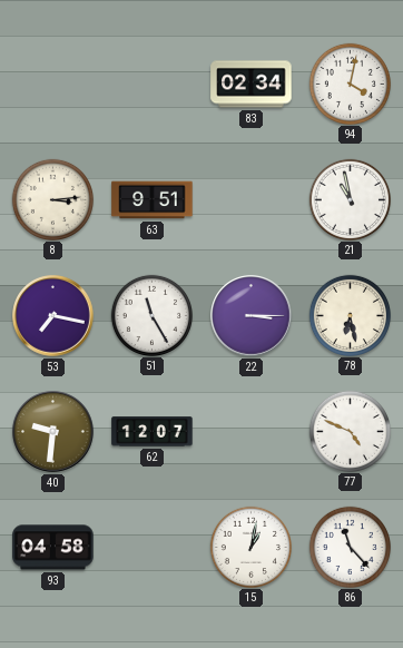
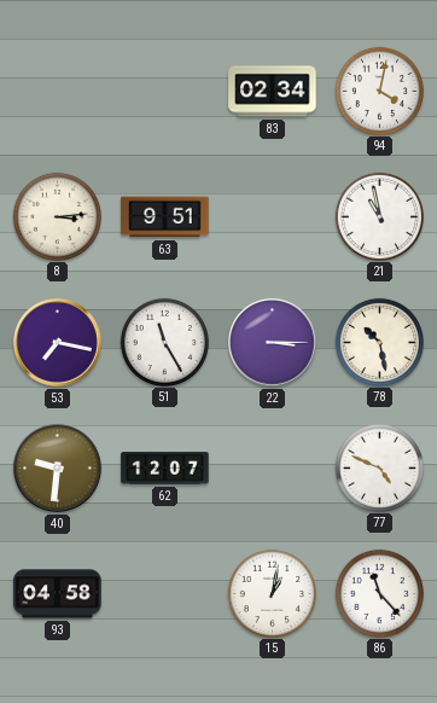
78: 6:28 -> 10:28
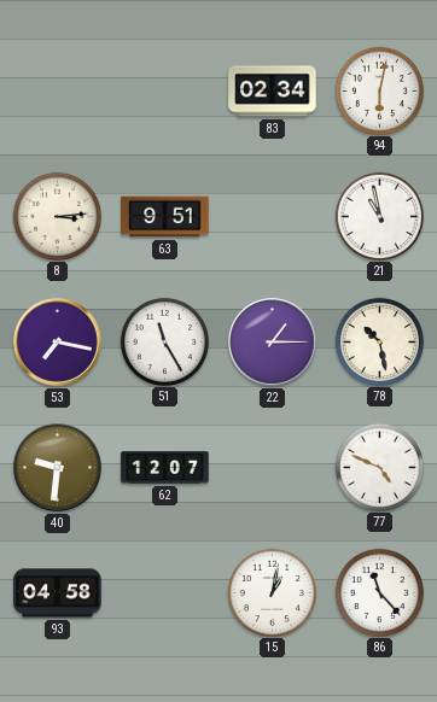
94: 4:02 -> 6:02
22: 3:15 -> 1:15
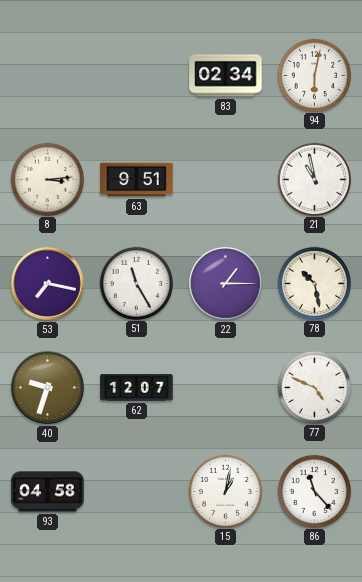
40: 9:31 -> 9:33
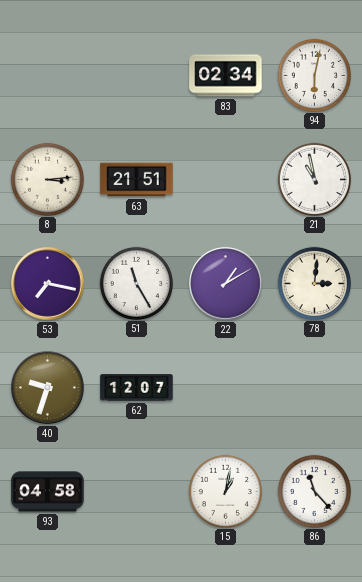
63: 9:51 -> 21:51
22: 1:15 -> 1:10
78: 10:28 -> 3:01
77: 4:49 -> none
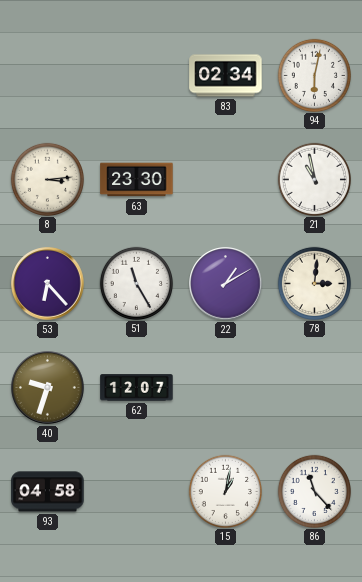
63: 21:51 -> 23:30
53: 7:17 -> 6:23
